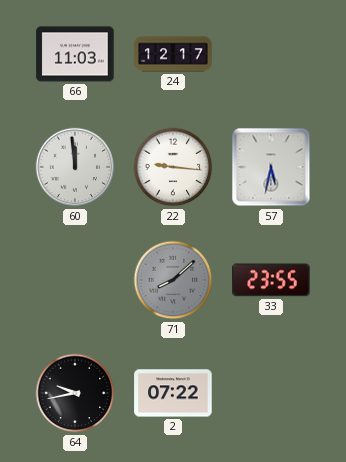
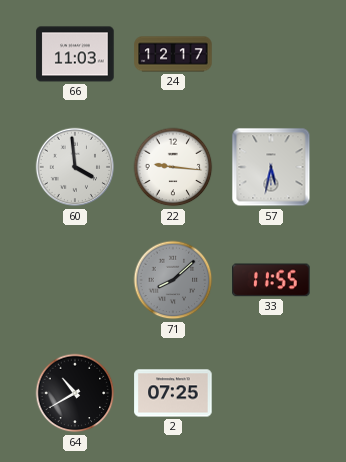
60: 11:59 -> 3:59
33: 23:55 -> 11:55
64: 9:43 -> 10:40
2: 07:22 -> 07:25
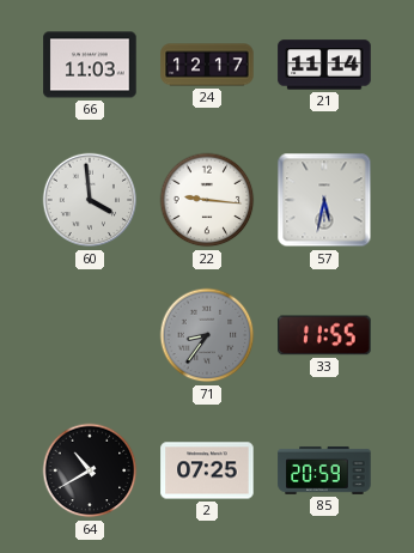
21: none -> 11:14
71: 8:08 -> 8:36
85: none -> 20:59
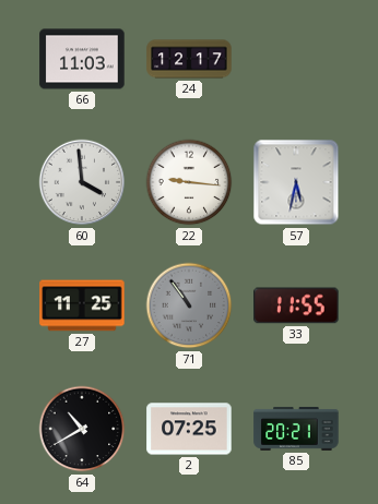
21: 11:14 -> none
27: none -> 11:25
71: 8:36 -> 10:54
85: 20:59 -> 20:21
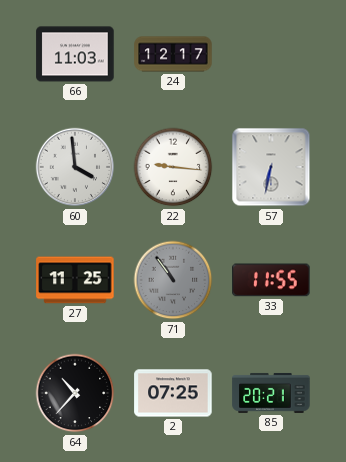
57: 5:32 -> 6:32
64: 10:40 -> 10:37
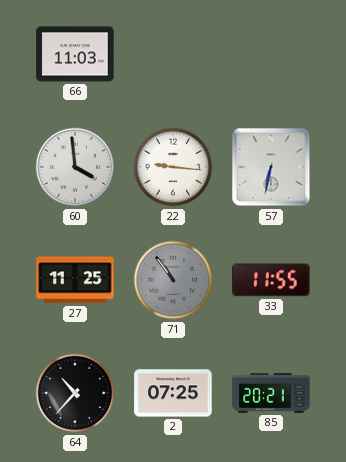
24: 12:17 -> none
